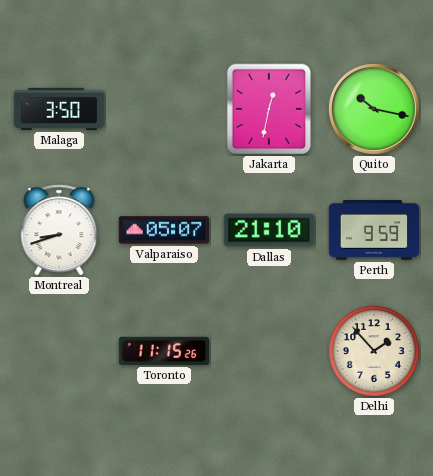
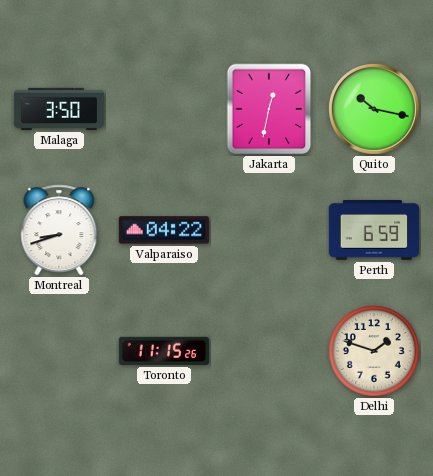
Valparaiso: 05:07 -> 04:22
Dallas: 21:10 -> none
Perth: 9:59 -> 6:59
Delhi: 1:53 -> 1:48
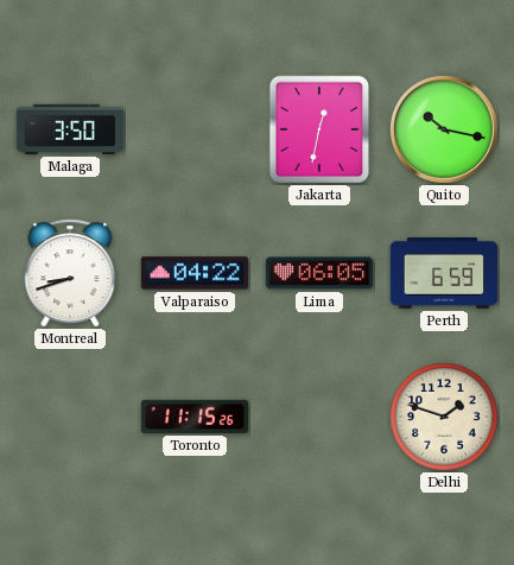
Lima: none -> 06:05
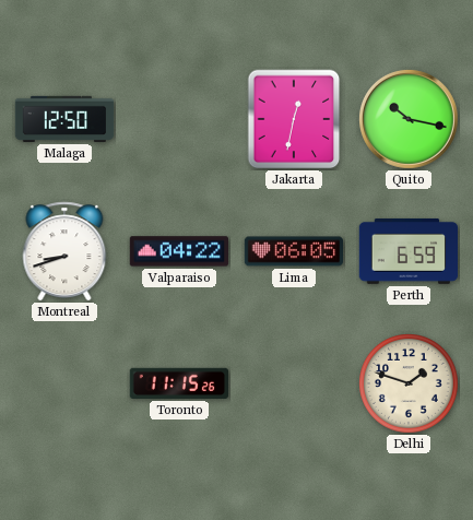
Malaga: 3:50 -> 12:50
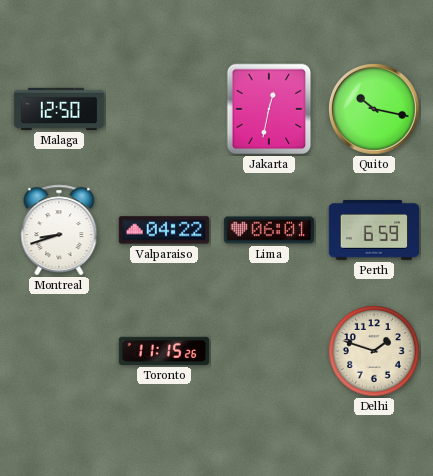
Lima: 06:05 -> 06:01
